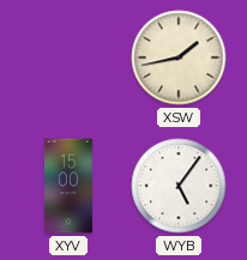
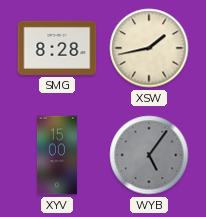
SMG: none -> 8:28
WYB dial: white -> grey
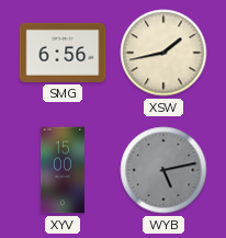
SMG: 8:28 -> 6:56
WYB: 5:06 -> 5:13
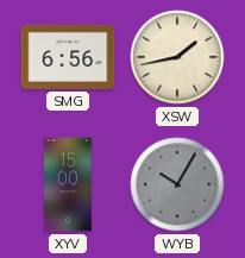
WYB: 5:13 -> 10:05
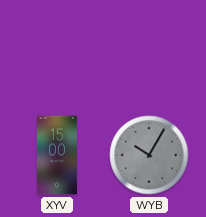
SMG: 6:56 -> none
XSW: 1:43 -> none
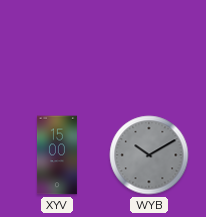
WYB: 10:05 -> 10:10
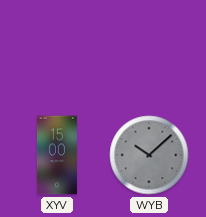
WYB: 10:10 -> 10:08
